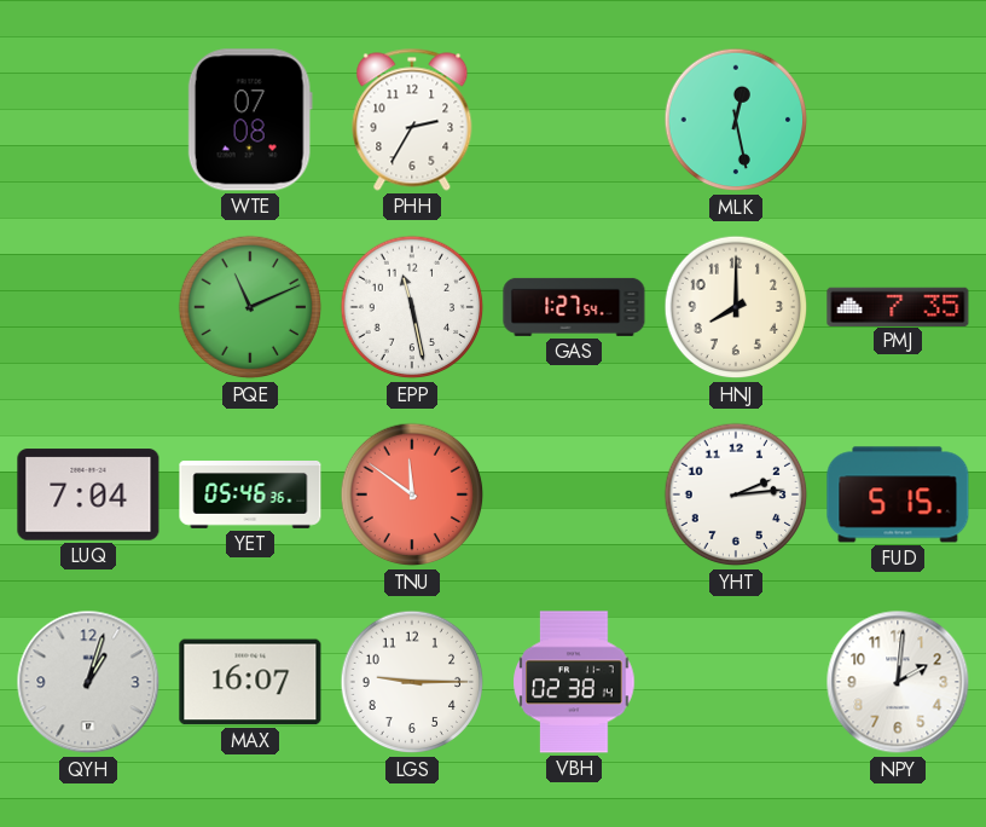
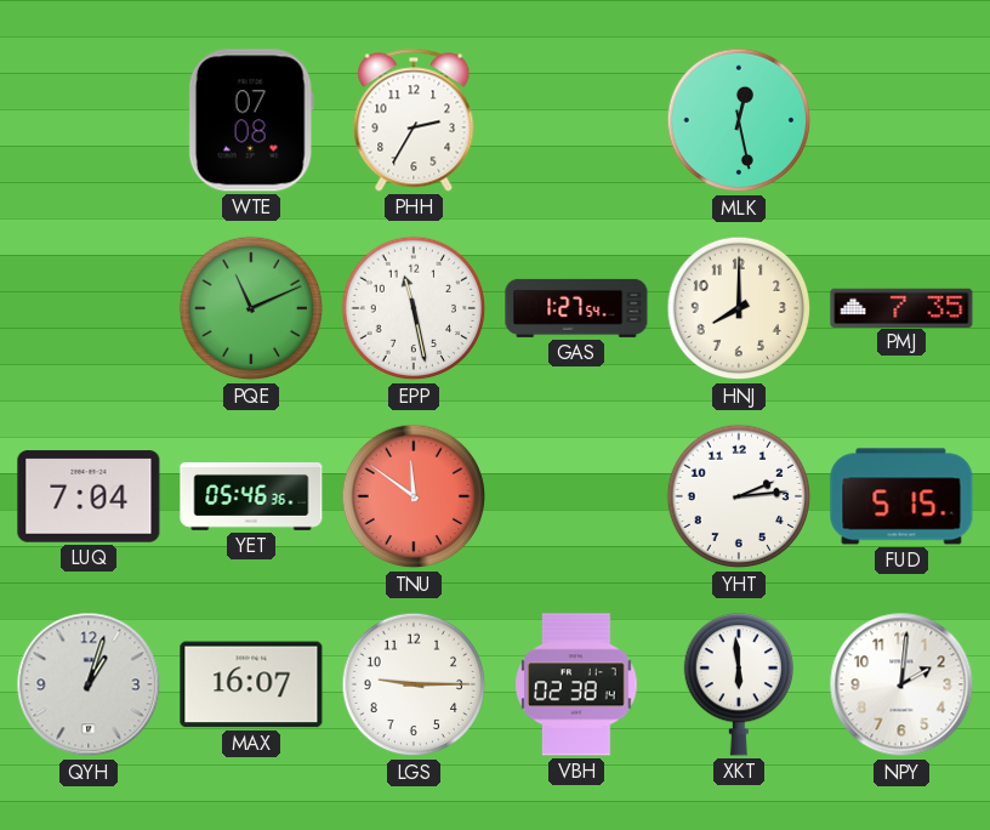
XKT: none -> 5:59
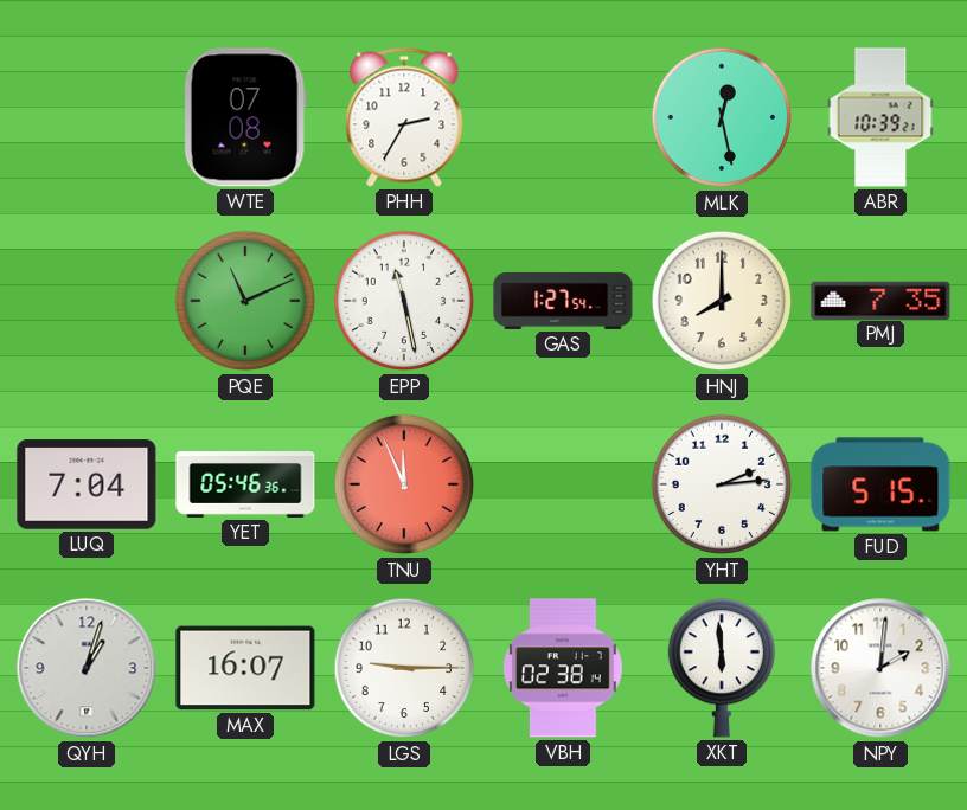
ABR: none -> 10:39
TNU: 11:51 -> 11:56
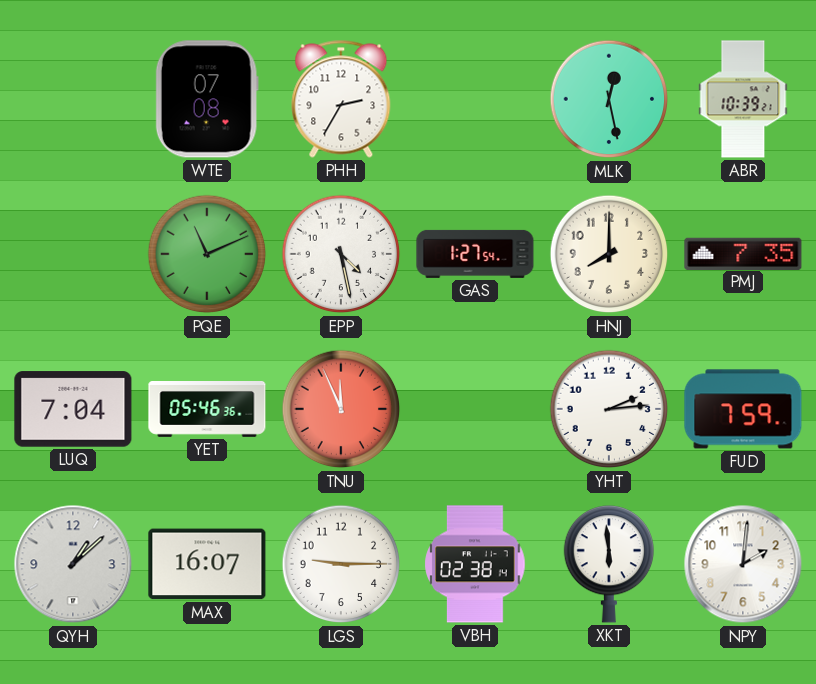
EPP: 11:28 -> 4:28
FUD: 5:15 -> 7:59
QYH: 1:03 -> 1:08
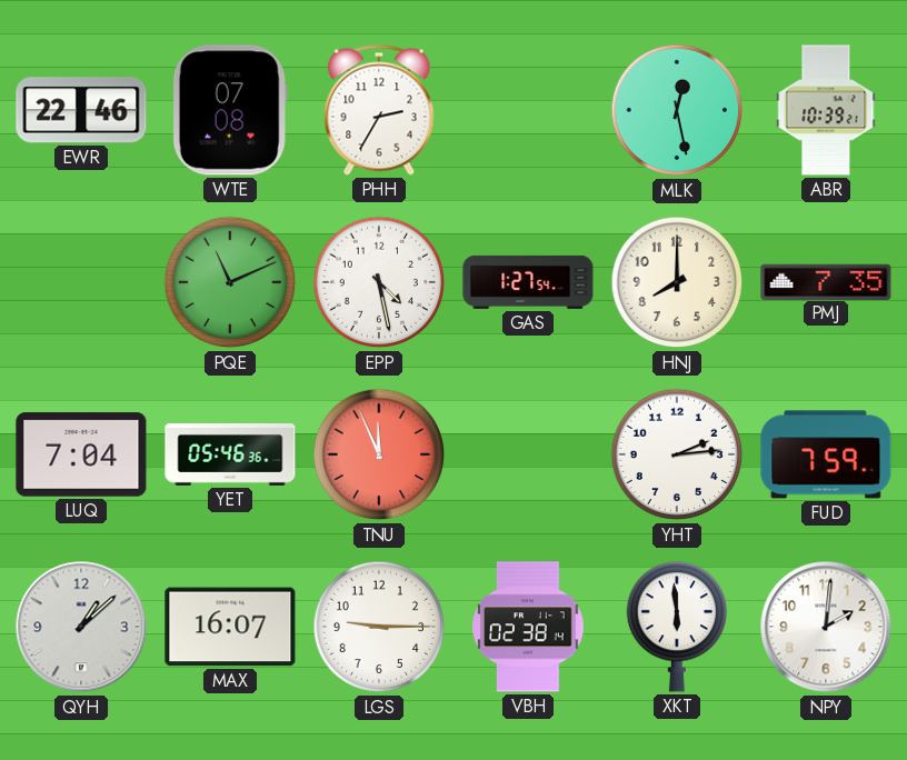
EWR: none -> 22:46
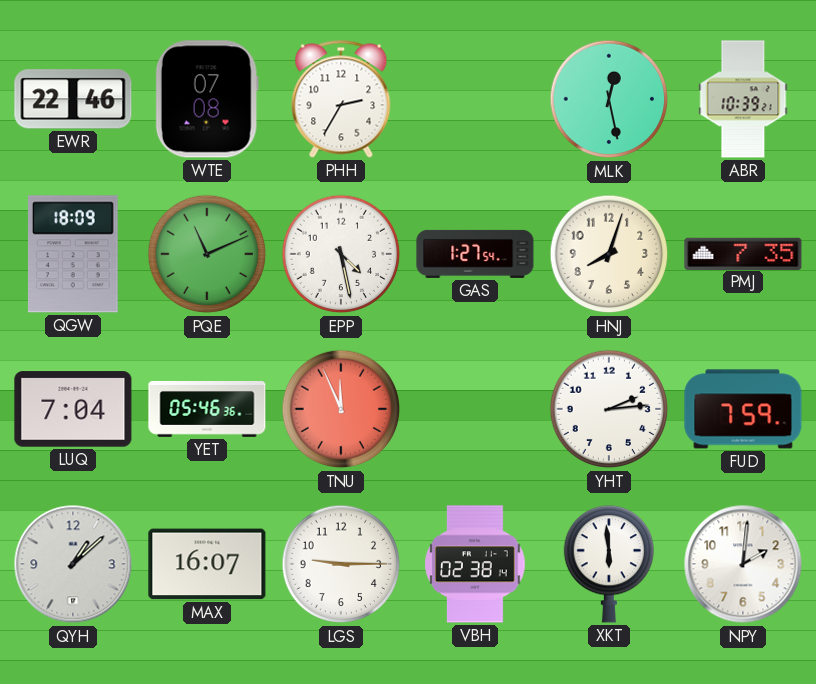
QGW: none -> 18:09
HNJ: 8:00 -> 8:03
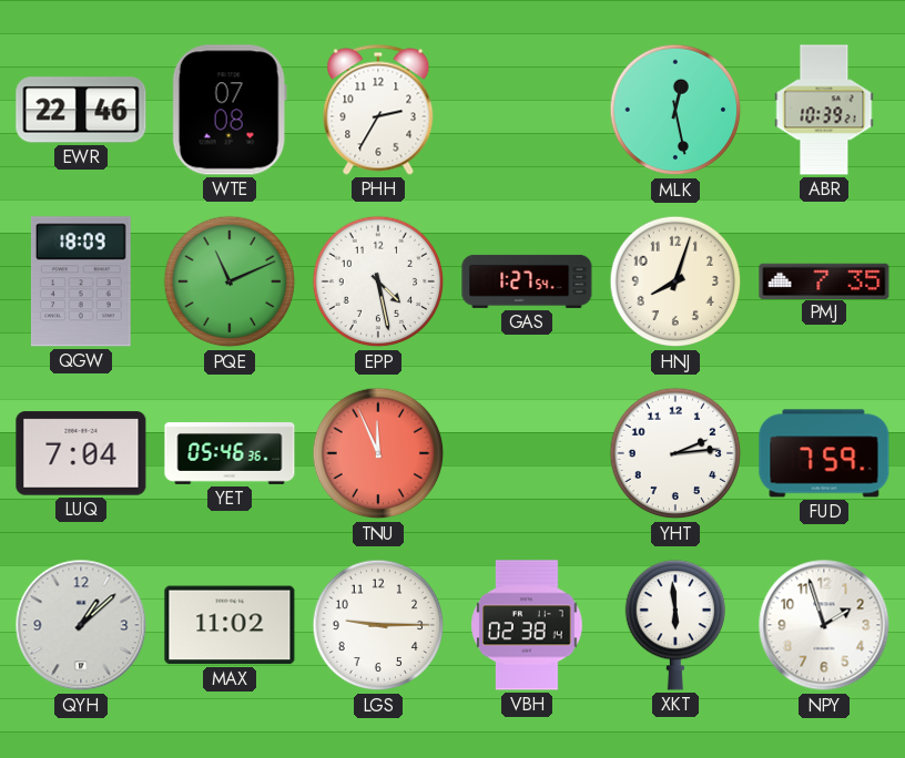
MAX: 16:07 -> 11:02
NPY: 2:01 -> 1:57
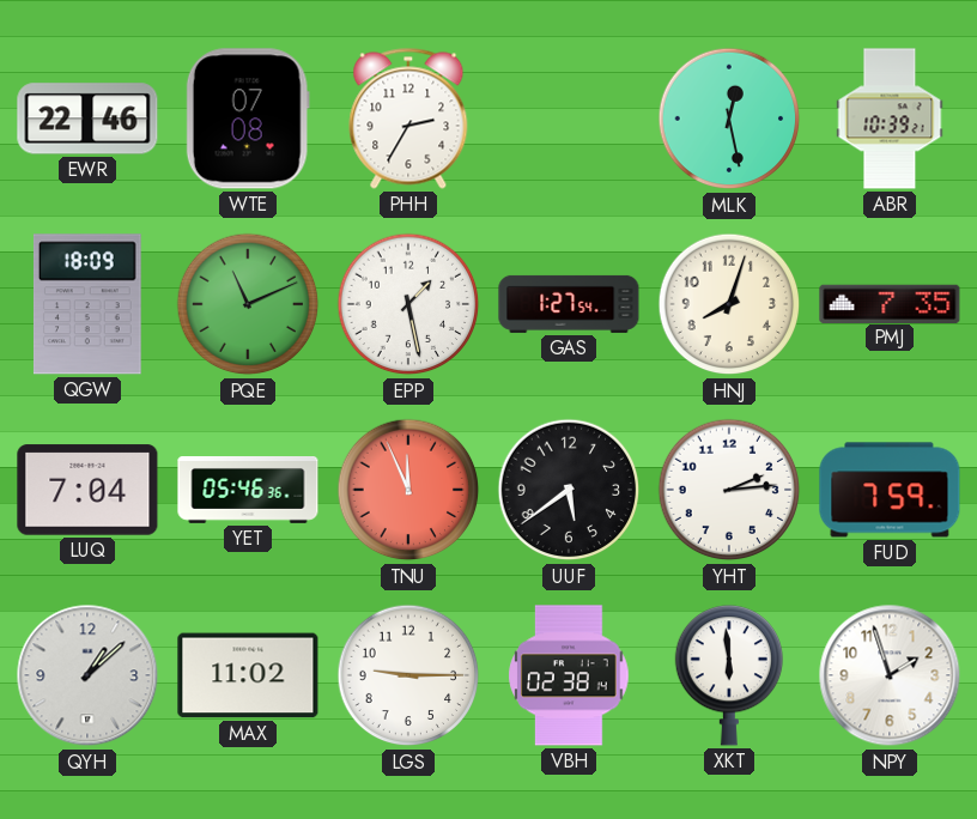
EPP: 4:28 -> 1:28
UUF: none -> 5:39
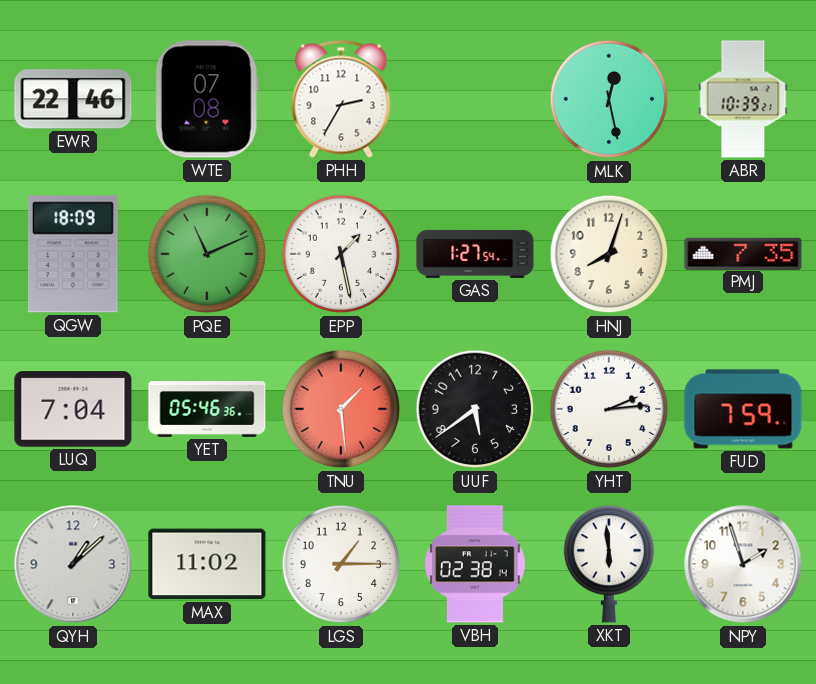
TNU: 11:56 -> 1:29
LGS: 9:15 -> 1:15
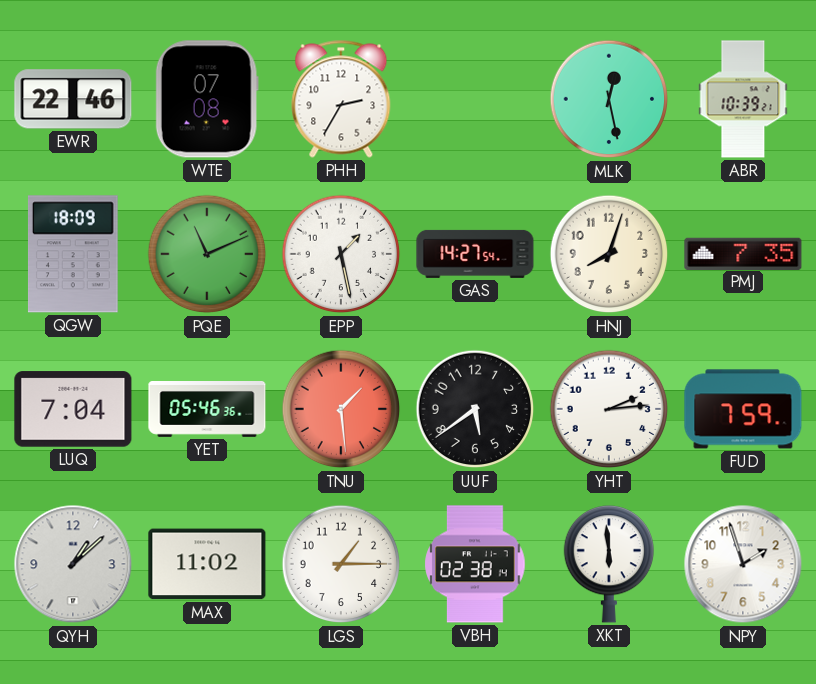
GAS: 1:27 -> 14:27
